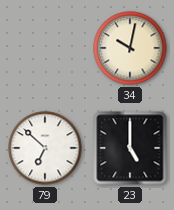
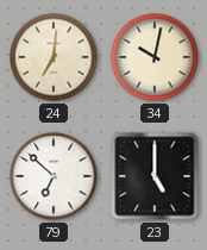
24: none -> 7:01
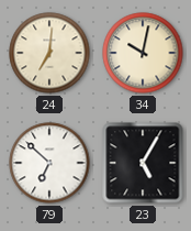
23: 5:00 -> 5:05
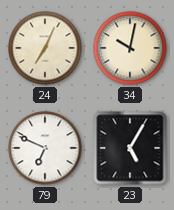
24: 7:01 -> 7:04
79: 6:52 -> 6:49
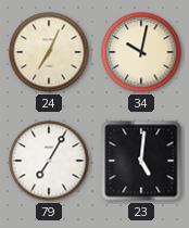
79: 6:49 -> 7:05
23: 5:05 -> 5:01
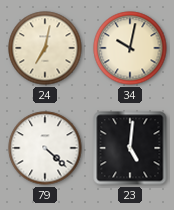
24: 7:04 -> 7:02
79: 7:05 -> 4:22
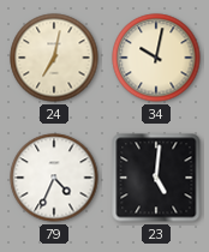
79: 4:22 -> 4:34
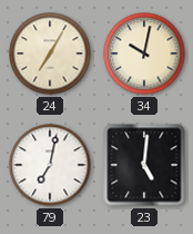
24: 7:02 -> 7:05
79: 4:34 -> 7:02
